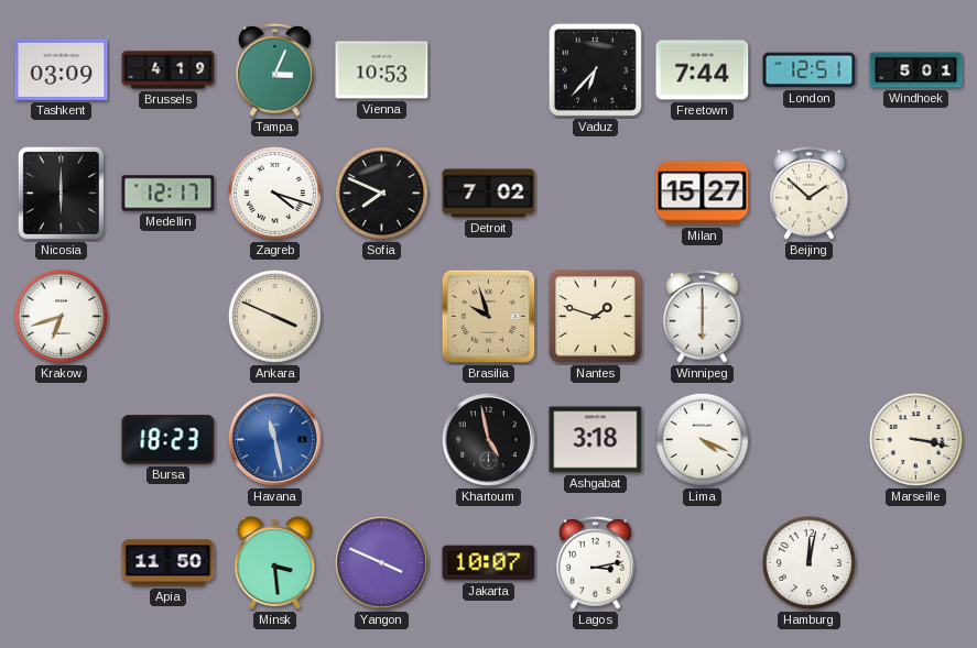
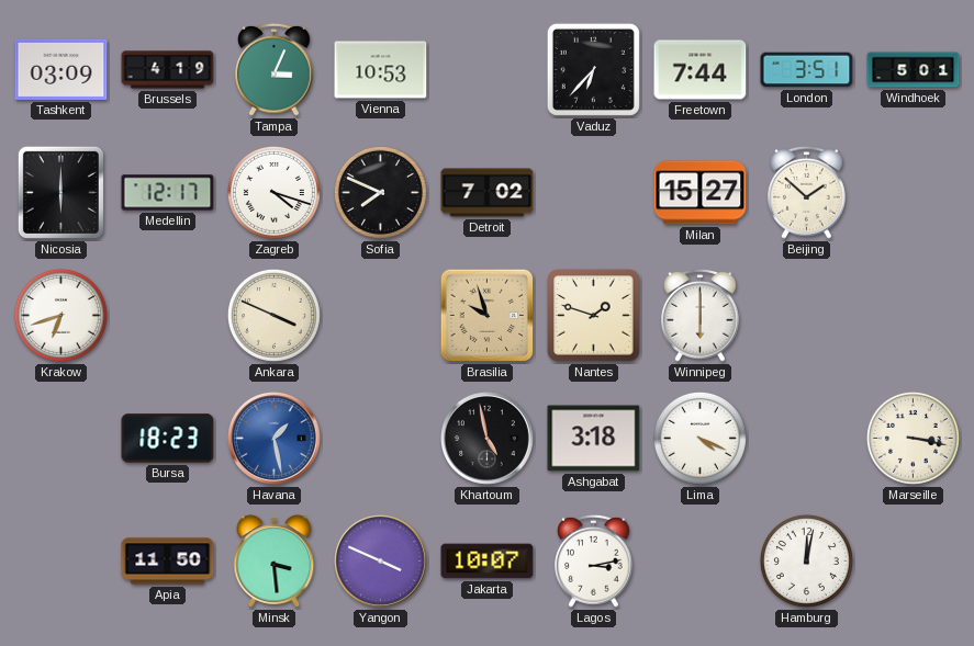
London: 12:51 -> 3:51
Havana: 11:28 -> 1:28
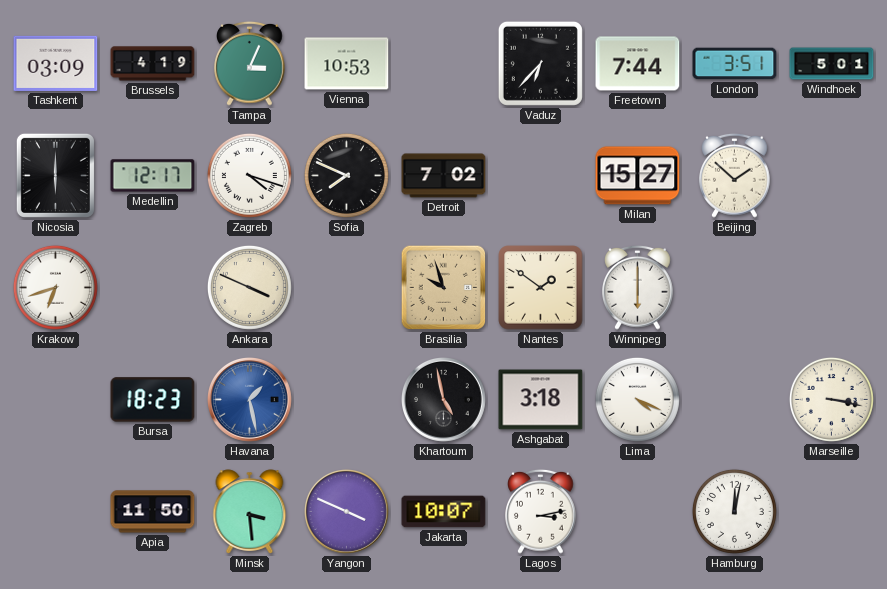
Nantes: 1:48 -> 1:51
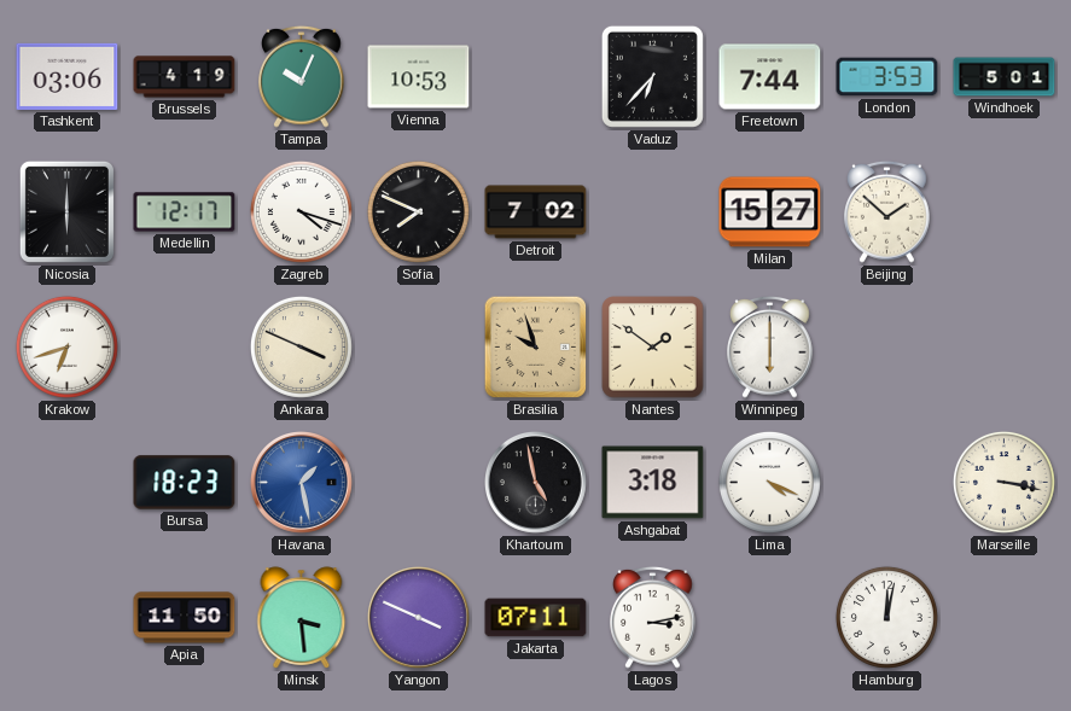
Tashkent: 03:09 -> 03:06
Tampa: 3:04 -> 10:04
London: 3:51 -> 3:53
Jakarta: 10:07 -> 07:11
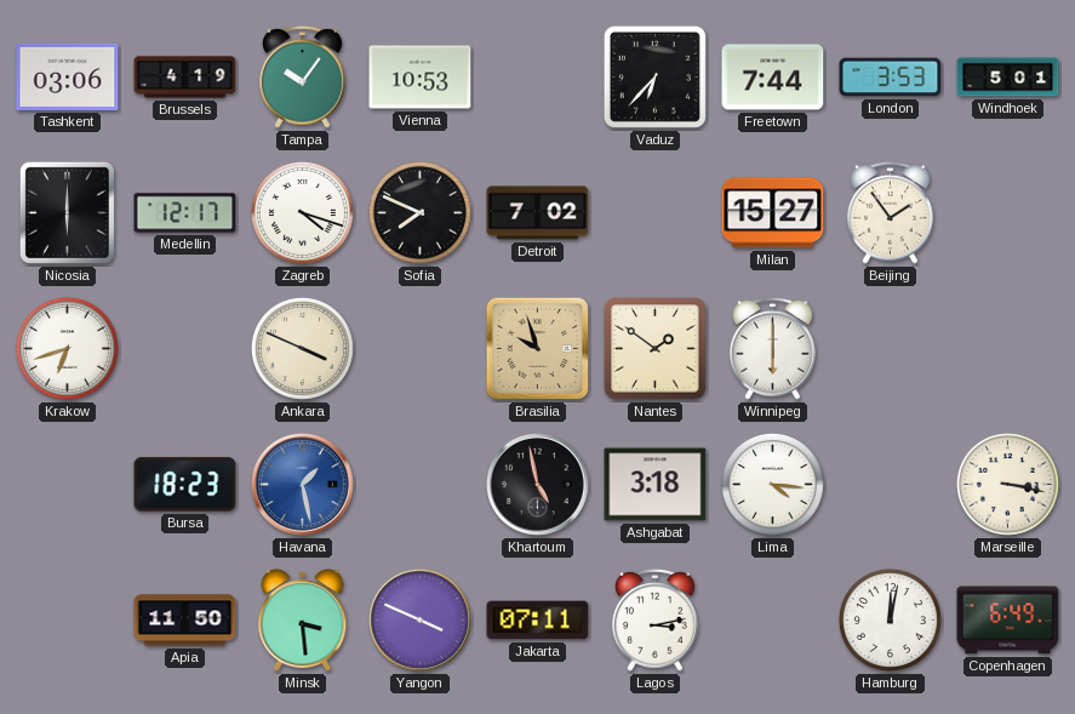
Tampa: 10:04 -> 10:06
Beijing: 1:52 -> 1:54
Lima: 4:19 -> 4:16
Copenhagen: none -> 6:49
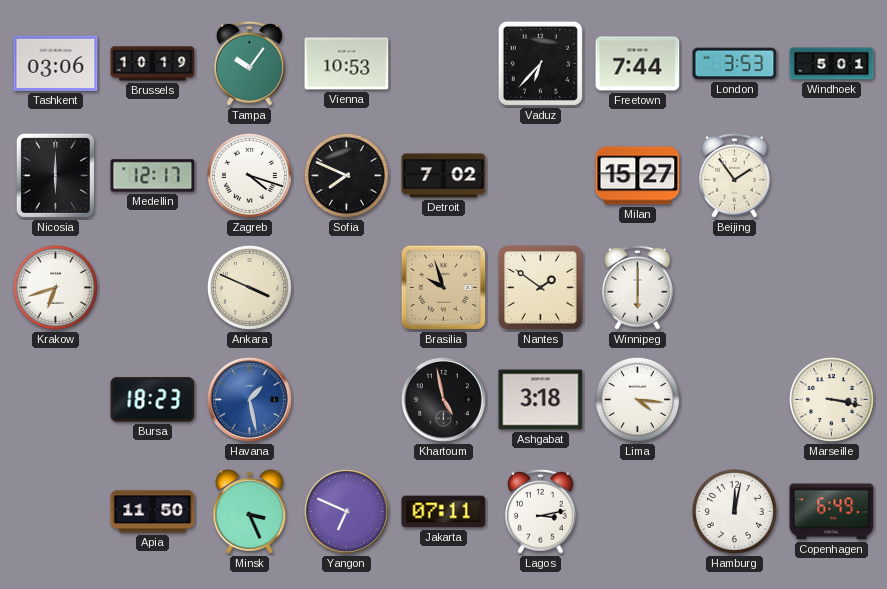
Brussels: 4:19 -> 10:19
Minsk: 3:29 -> 3:26
Yangon: 3:49 -> 6:49
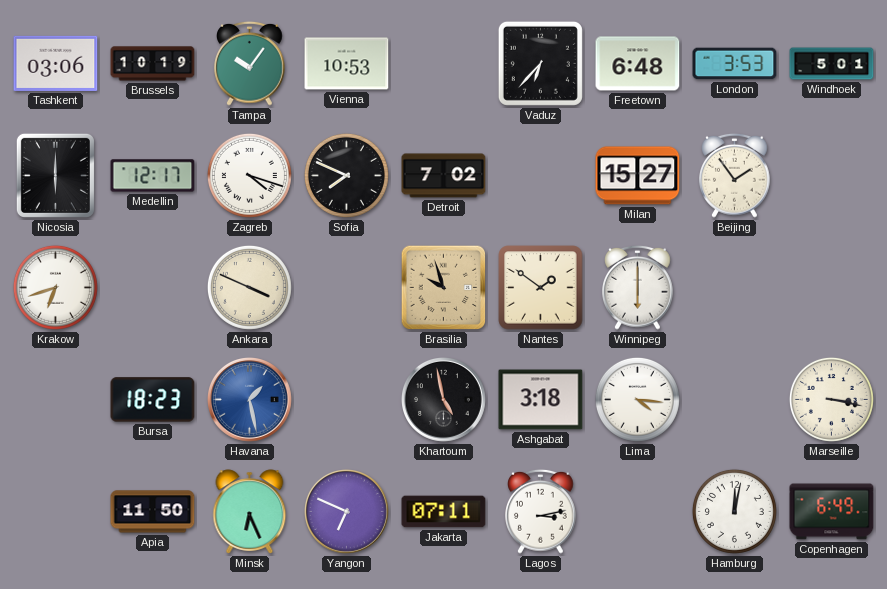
Freetown: 7:44 -> 6:48
Minsk: 3:26 -> 6:26
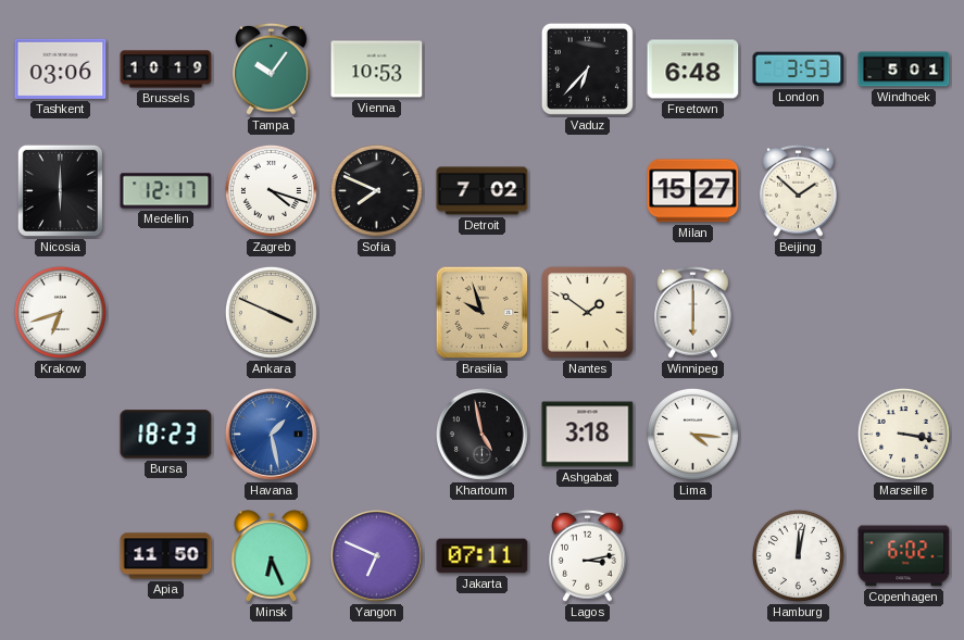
Beijing: 1:54 -> 1:52
Copenhagen: 6:49 -> 6:02
